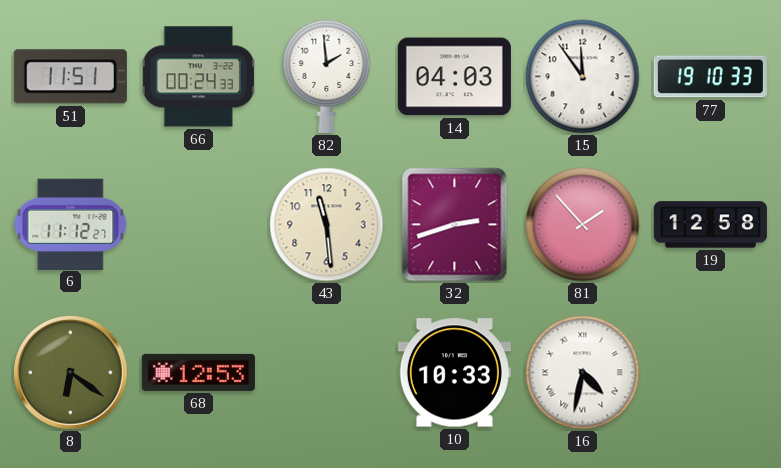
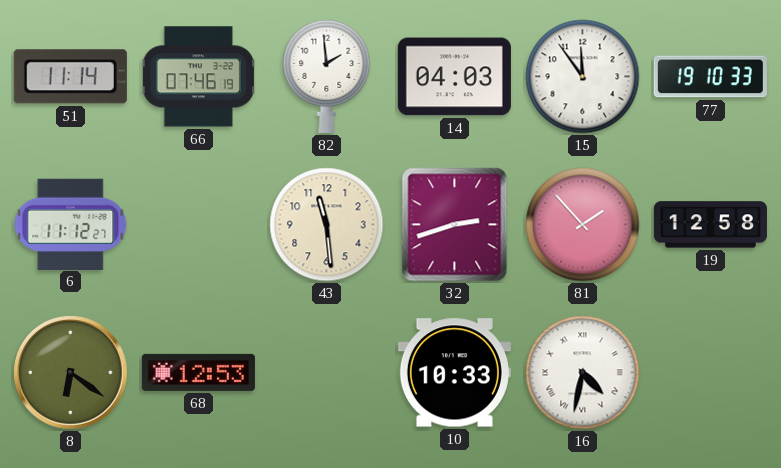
51: 11:51 -> 11:14
66: 00:24 -> 07:46
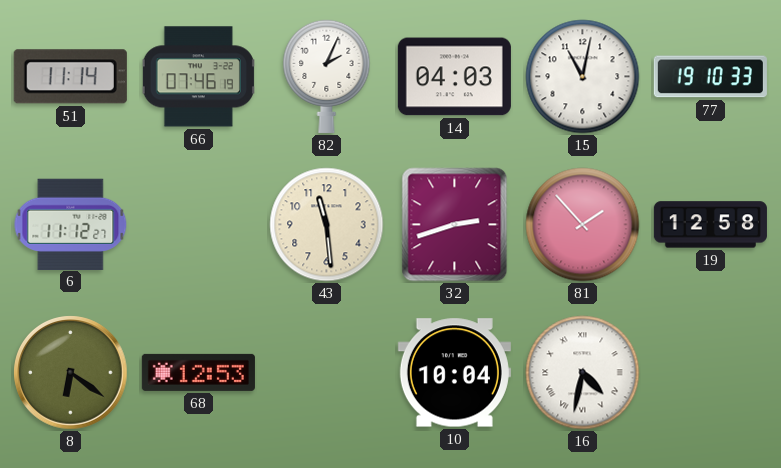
82: 1:59 -> 2:04
15: 11:54 -> 11:02
10: 10:33 -> 10:04
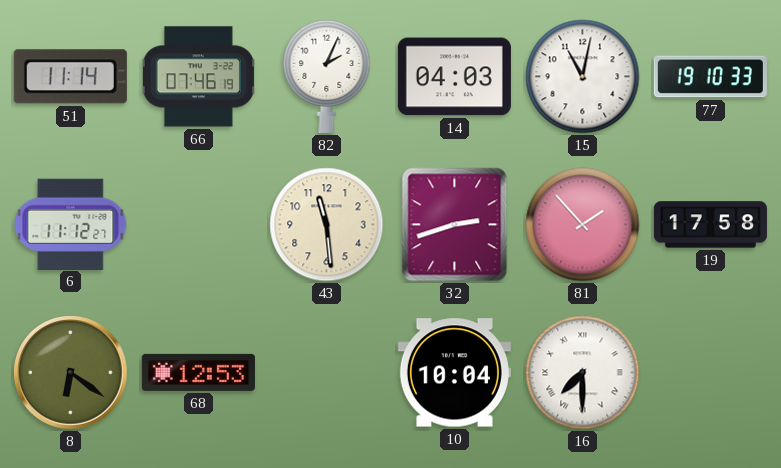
19: 12:58 -> 17:58
16: 4:32 -> 7:30
